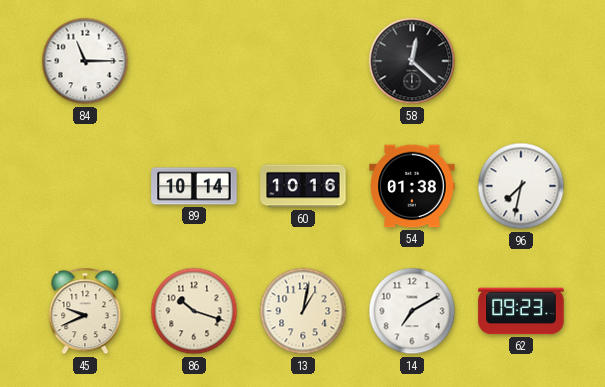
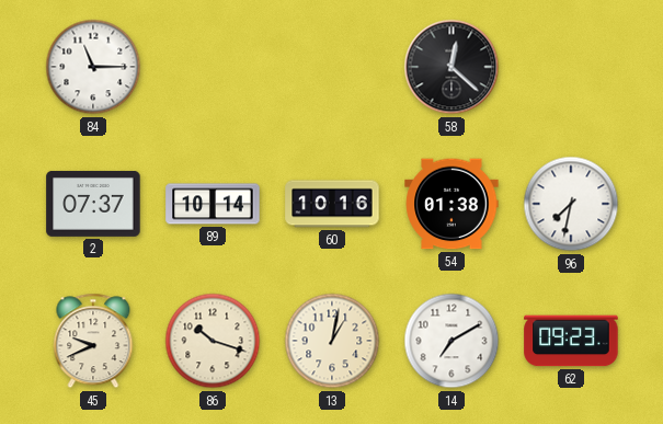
2: none -> 07:37
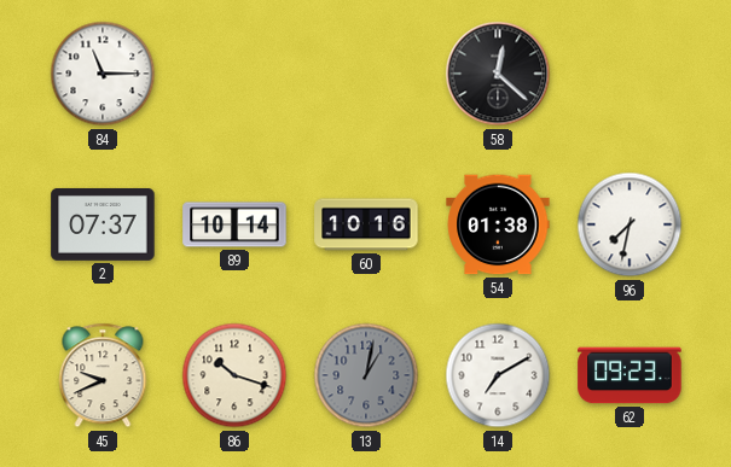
13 dial: cream -> grey
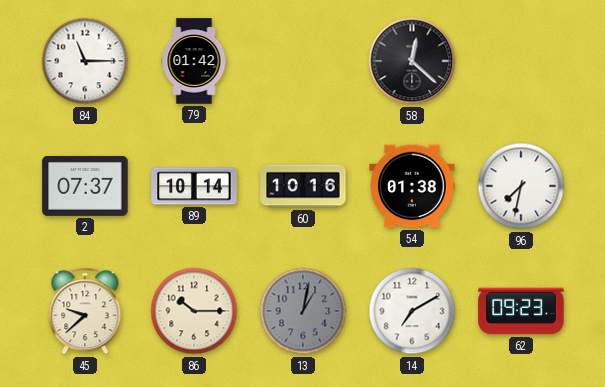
79: none -> 01:42
45: 9:41 -> 9:38
86: 10:18 -> 10:15
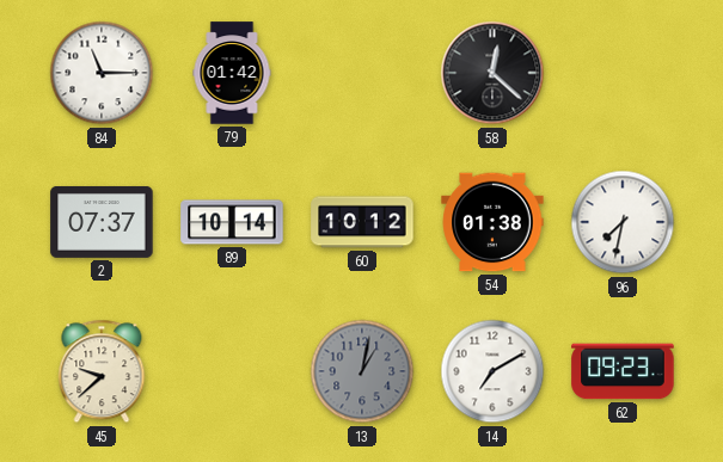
60: 10:16 -> 10:12
86: 10:15 -> none
